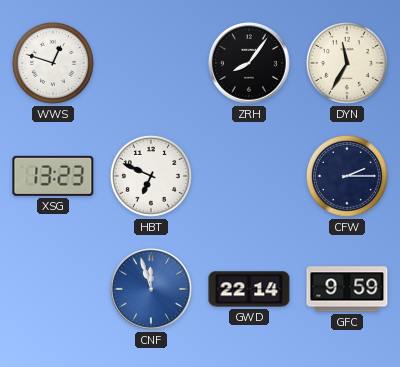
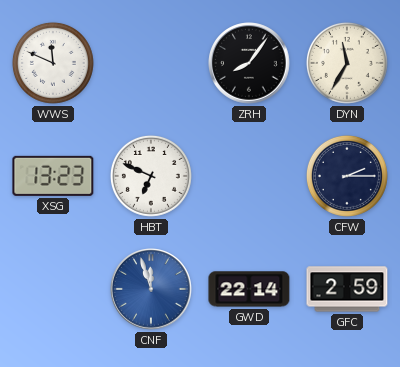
WWS: 12:48 -> 11:49
GFC: 9:59 -> 2:59
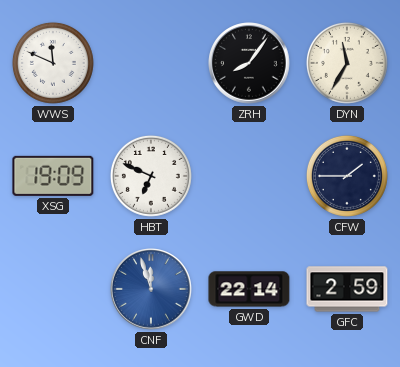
XSG: 13:23 -> 19:09
CFW: 2:15 -> 1:45
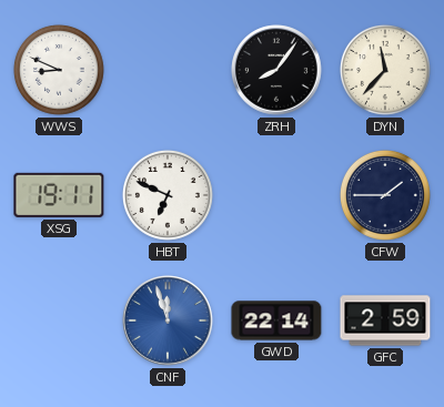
WWS: 11:49 -> 8:49
DYN: 11:35 -> 11:37
XSG: 19:09 -> 19:11
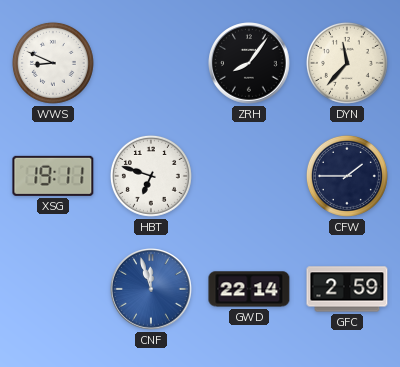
HBT: 6:49 -> 6:48
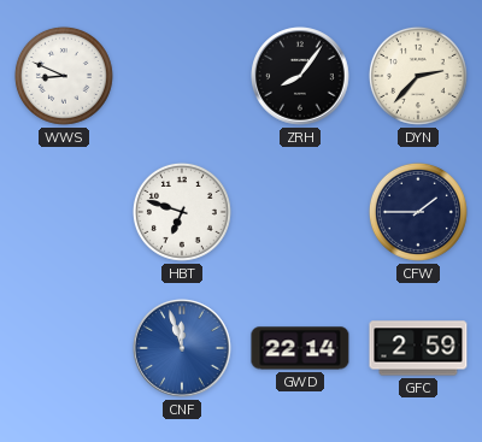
DYN: 11:37 -> 2:37
XSG: 19:11 -> none
